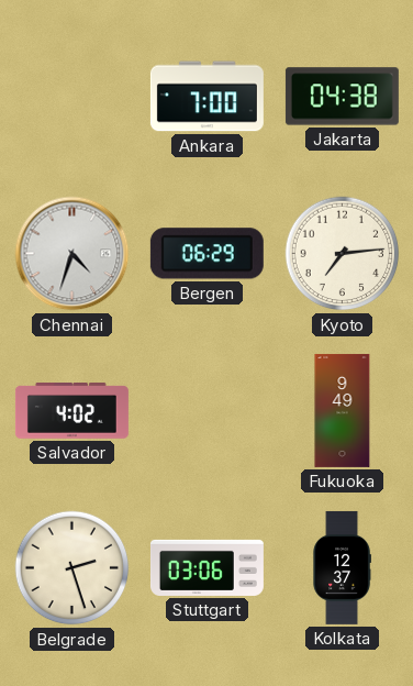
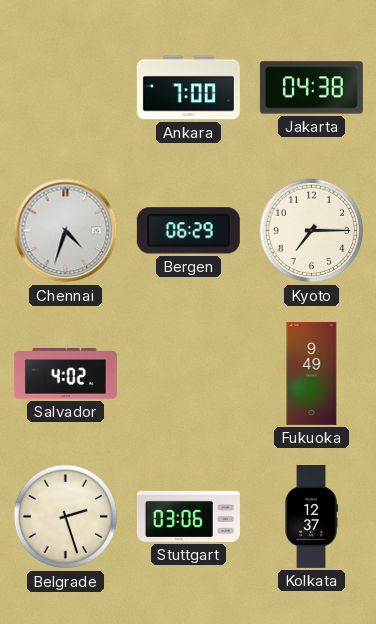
Kyoto: 7:14 -> 7:15
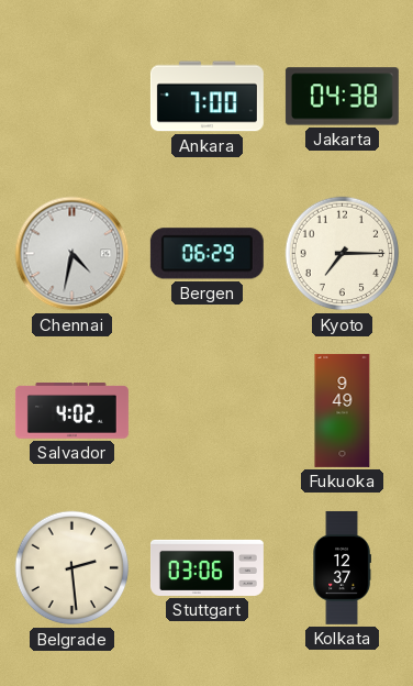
Chennai: 4:33 -> 4:32
Belgrade: 2:27 -> 2:29
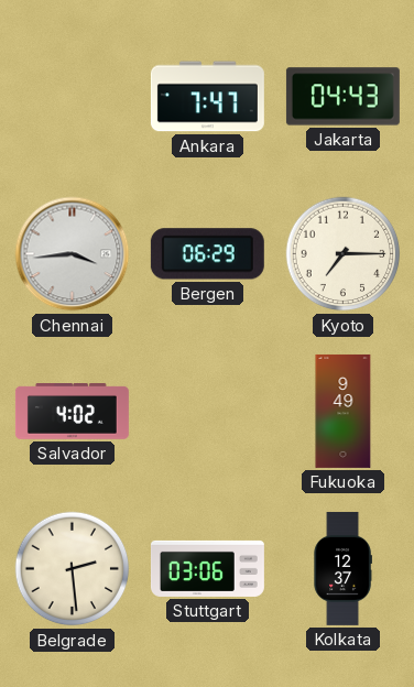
Ankara: 7:00 -> 7:47
Jakarta: 04:38 -> 04:43
Chennai: 4:32 -> 3:44
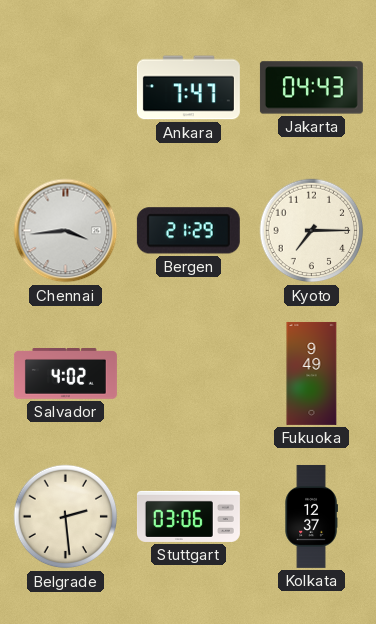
Bergen: 06:29 -> 21:29
